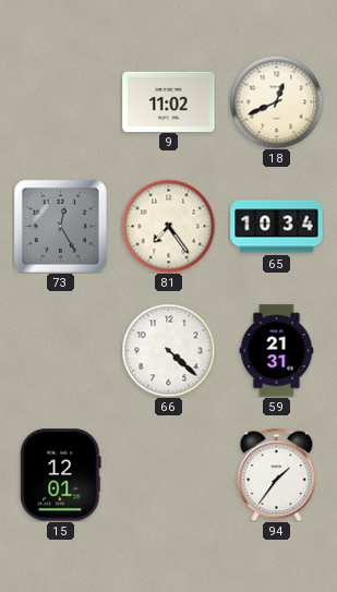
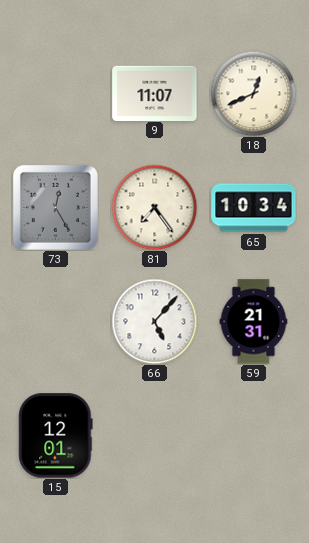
9: 11:02 -> 11:07
66: 4:22 -> 5:07
94: 1:36 -> none
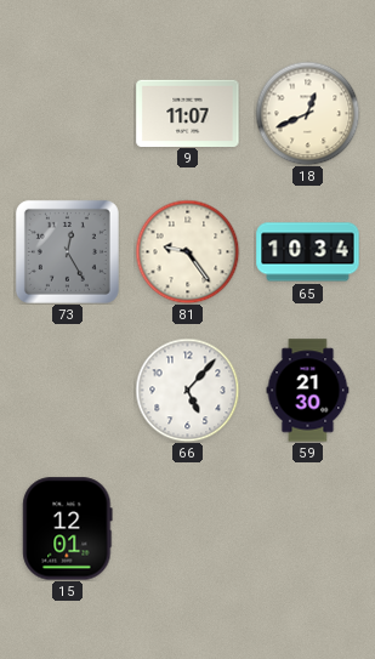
81: 7:24 -> 9:24
59: 21:31 -> 21:30
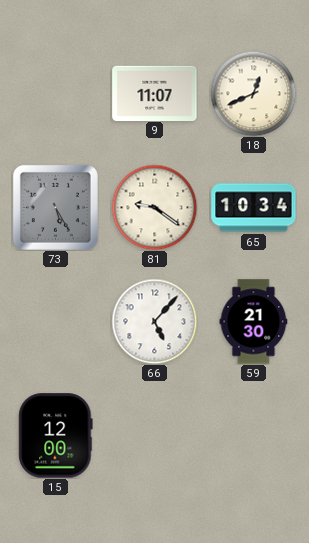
73: 12:25 -> 5:25
81: 9:24 -> 9:21
15: 12:01 -> 12:00
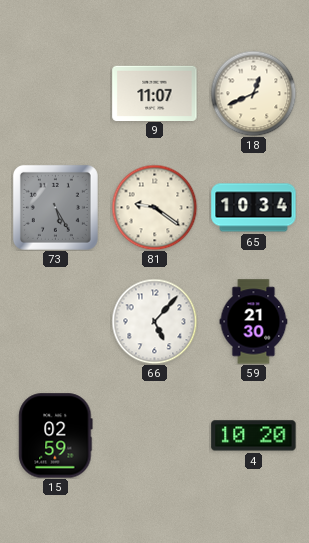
15: 12:00 -> 02:59
4: none -> 10:20
